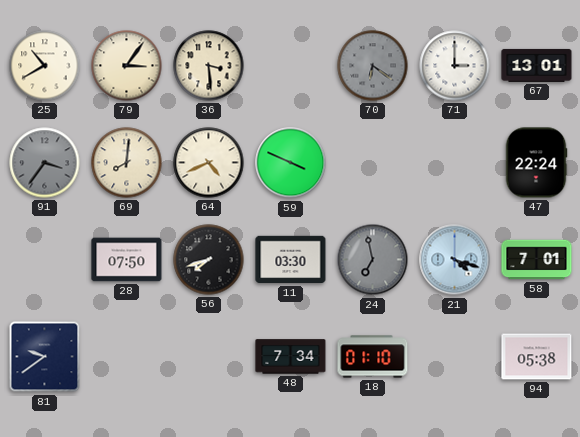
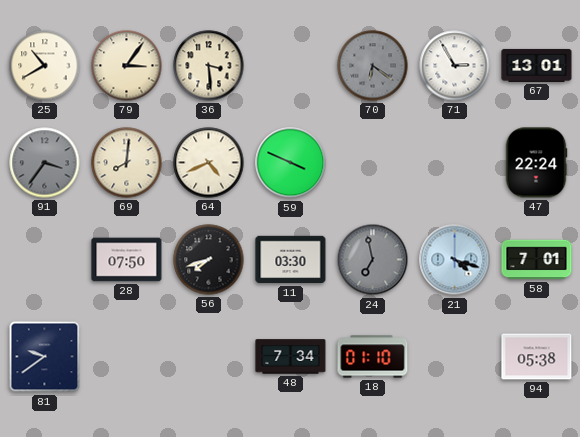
71: 3:00 -> 2:55
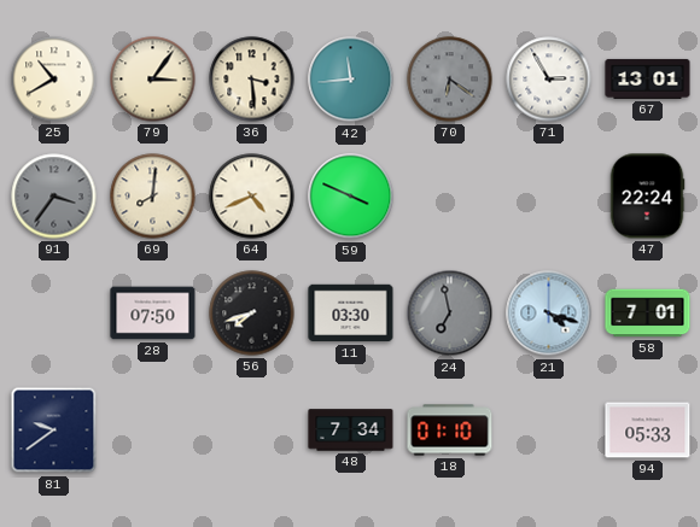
42: none -> 11:44
94: 05:38 -> 05:33
